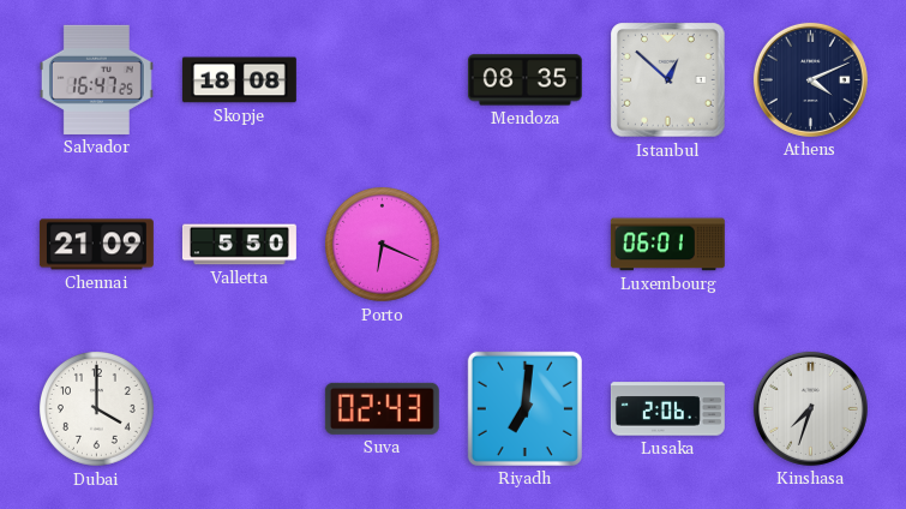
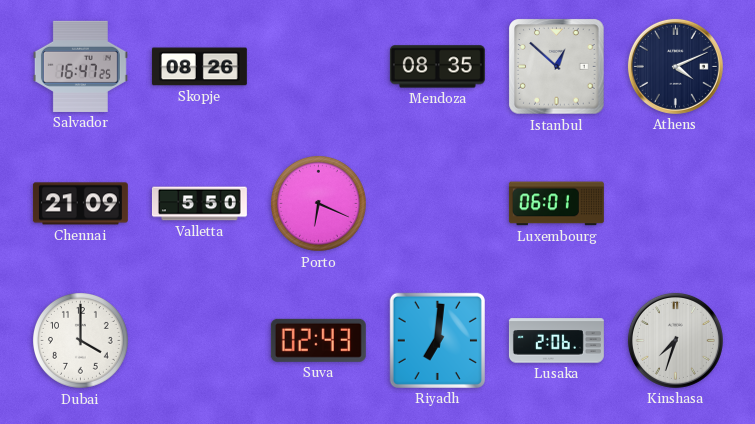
Skopje: 18:08 -> 08:26
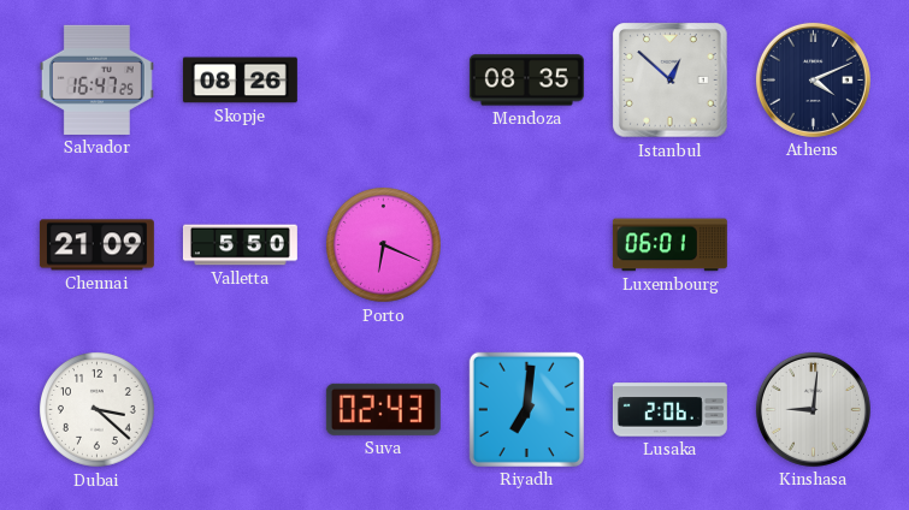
Dubai: 4:00 -> 3:22
Kinshasa: 7:33 -> 9:01
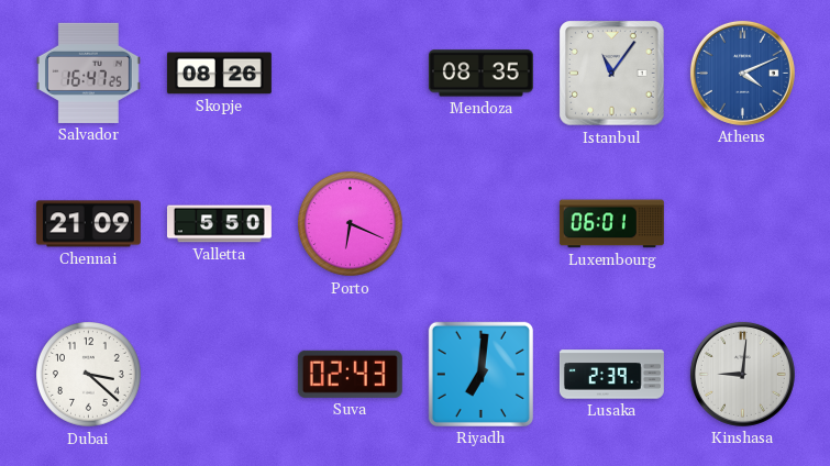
Istanbul: 12:52 -> 11:06
Athens dial: navy -> blue
Lusaka: 2:06 -> 2:39
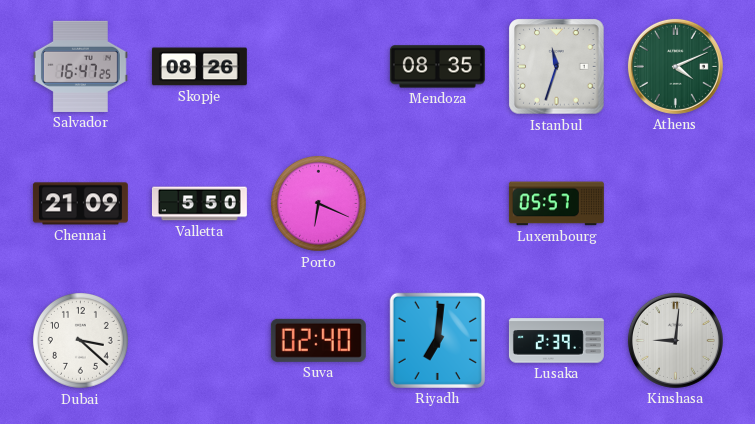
Istanbul: 11:06 -> 11:33
Athens dial: blue -> green
Luxembourg: 06:01 -> 05:57
Suva: 02:43 -> 02:40
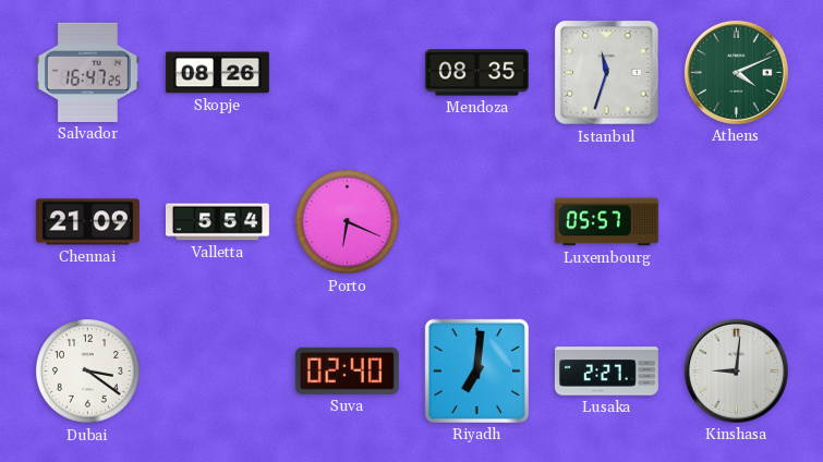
Valletta: 5:50 -> 5:54
Dubai: 3:22 -> 3:21
Lusaka: 2:39 -> 2:27
